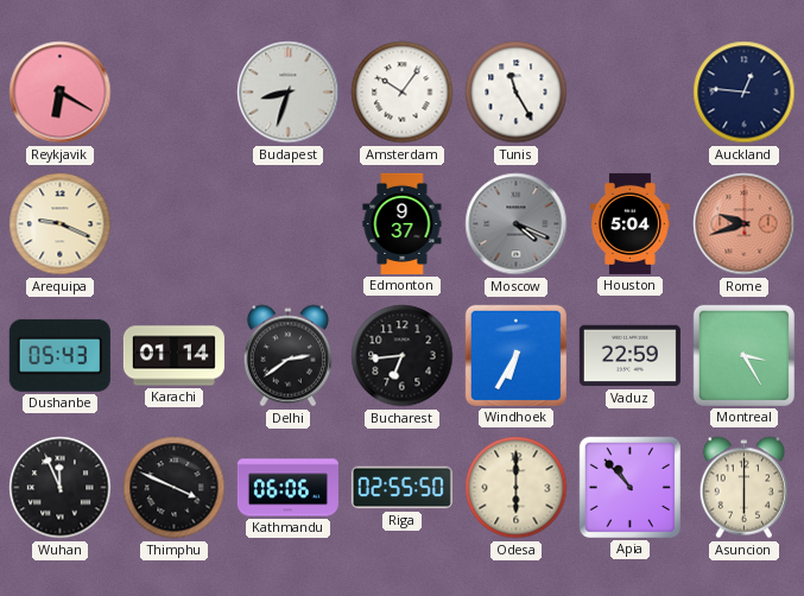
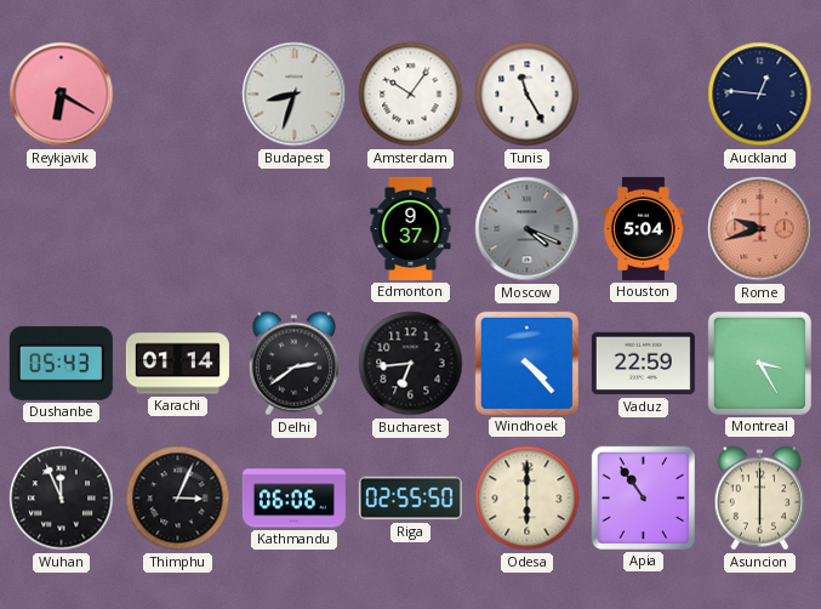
Arequipa: 9:19 -> none
Windhoek: 6:35 -> 4:23
Thimphu: 3:49 -> 3:04
Apia: 10:53 -> 10:54
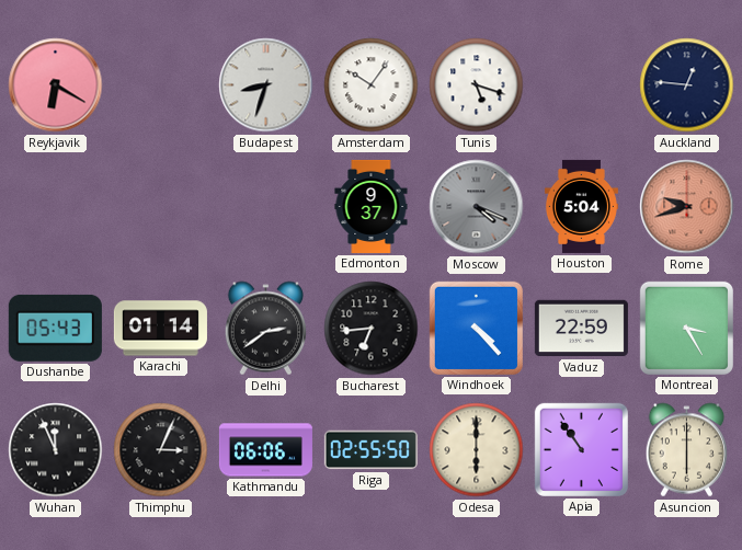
Tunis: 11:25 -> 5:18
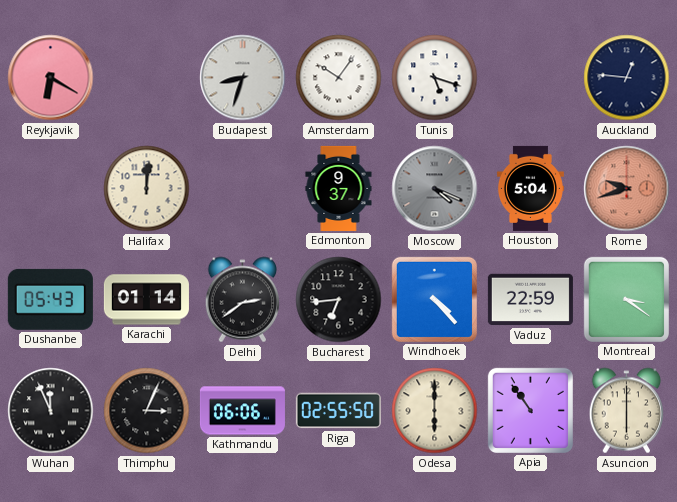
Halifax: none -> 12:01
Montreal: 3:25 -> 3:21
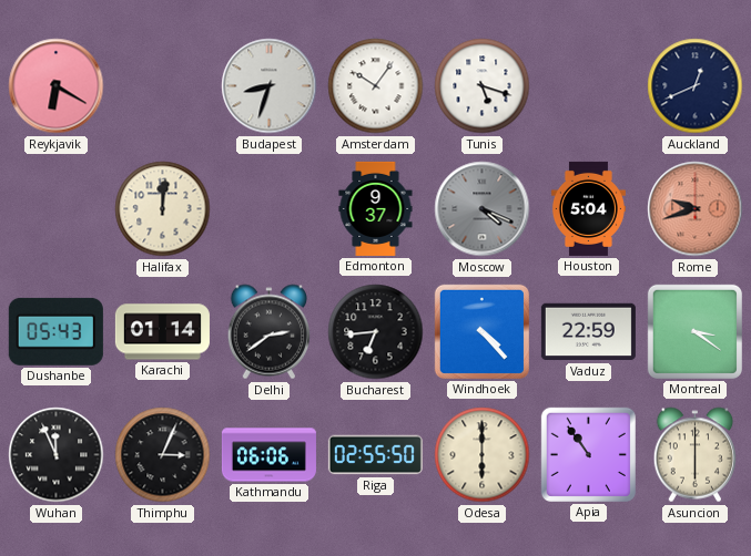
Auckland: 12:46 -> 12:41
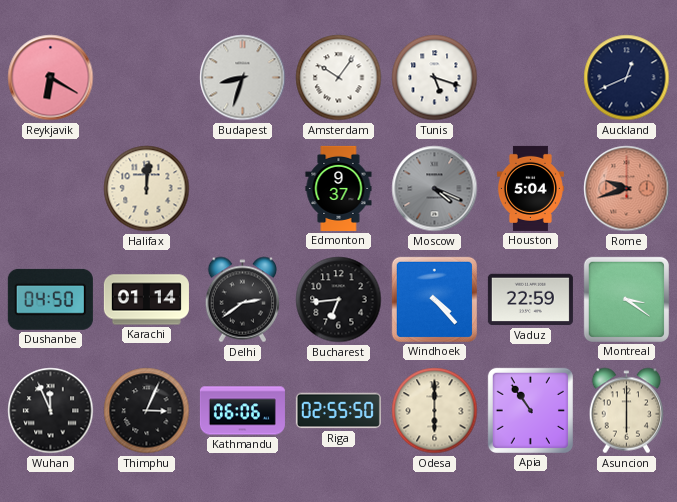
Dushanbe: 05:43 -> 04:50
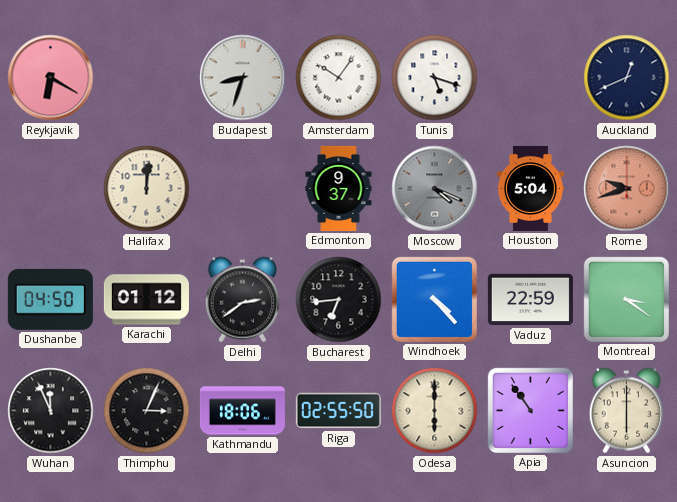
Karachi: 01:14 -> 01:12
Kathmandu: 06:06 -> 18:06
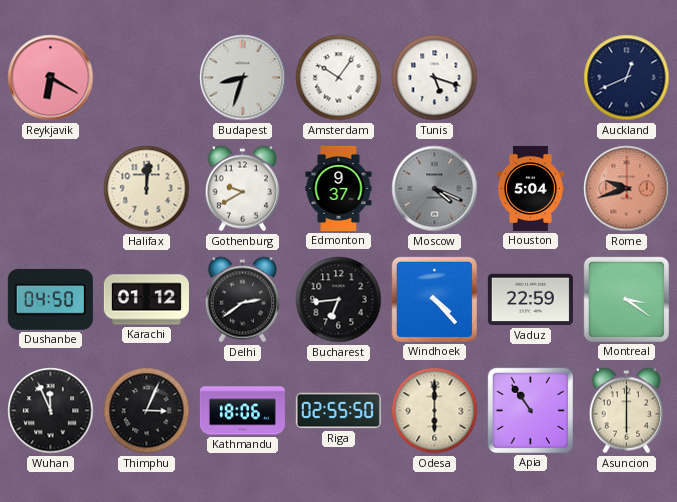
Gothenburg: none -> 9:40
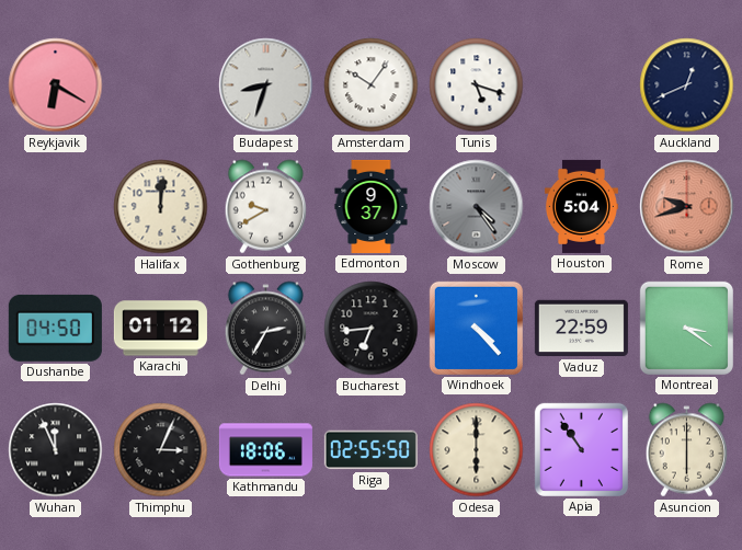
Moscow: 4:19 -> 4:24
Delhi: 2:39 -> 2:35
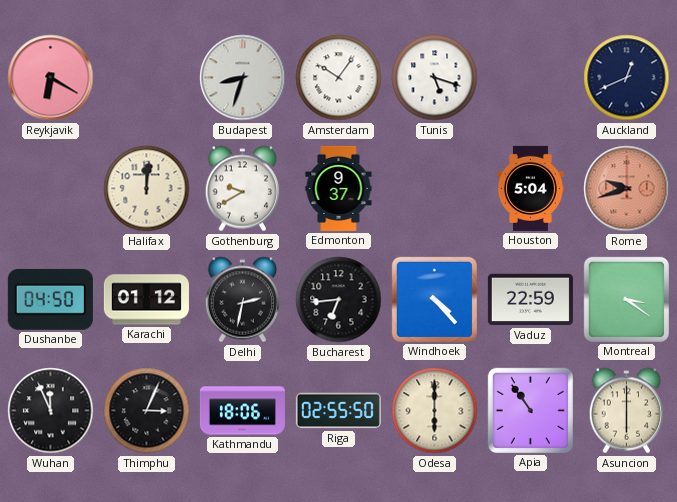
Moscow: 4:24 -> none
Delhi: 2:35 -> 2:32
